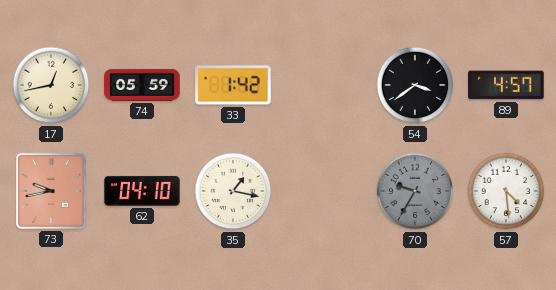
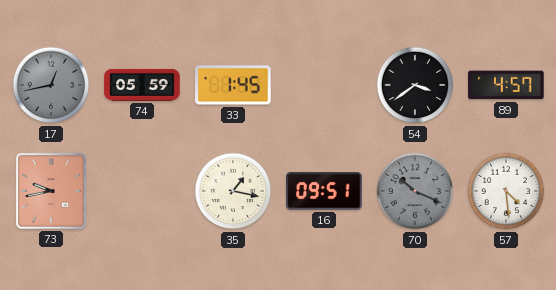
17 dial: cream -> grey
33: 1:42 -> 1:45
62: 04:10 -> none
16: none -> 09:51
70: 9:35 -> 10:19
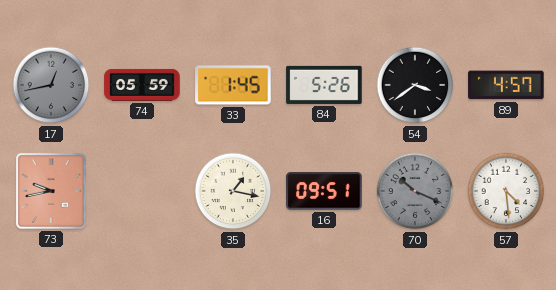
84: none -> 5:26
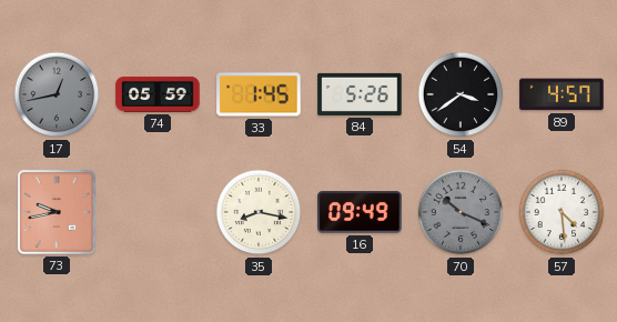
35: 1:17 -> 8:17
16: 09:51 -> 09:49
